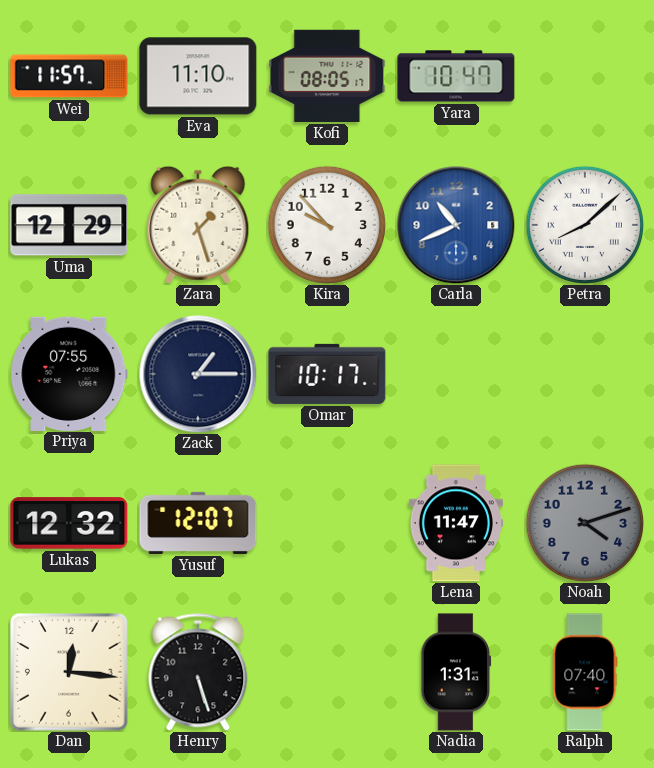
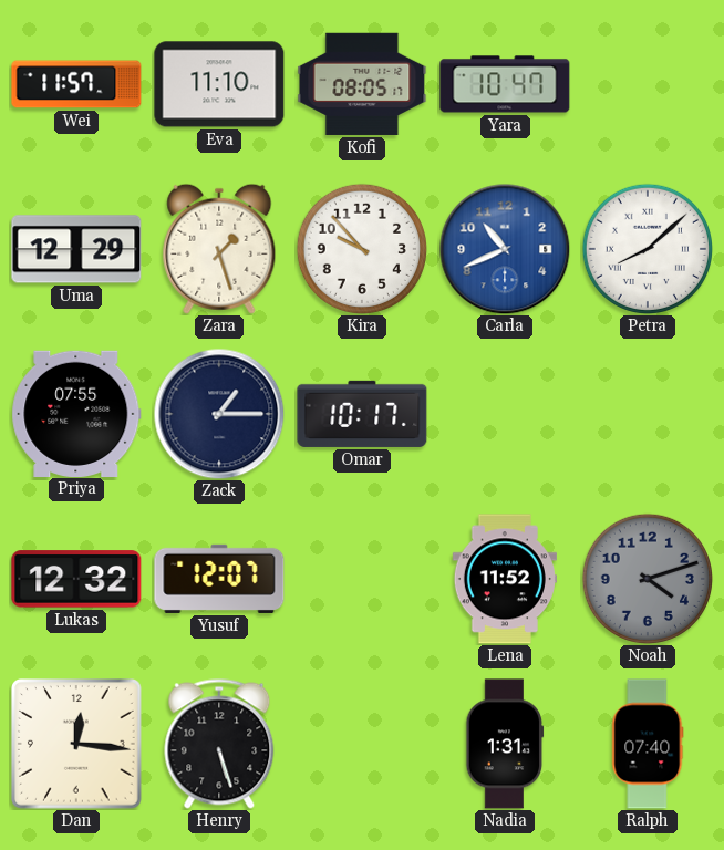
Lena: 11:47 -> 11:52
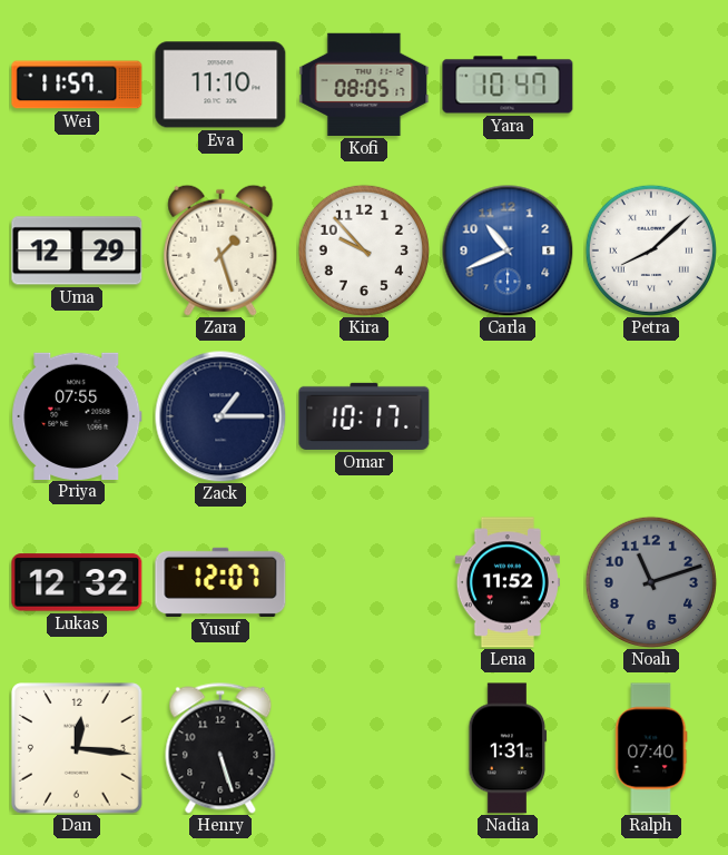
Noah: 4:12 -> 11:12
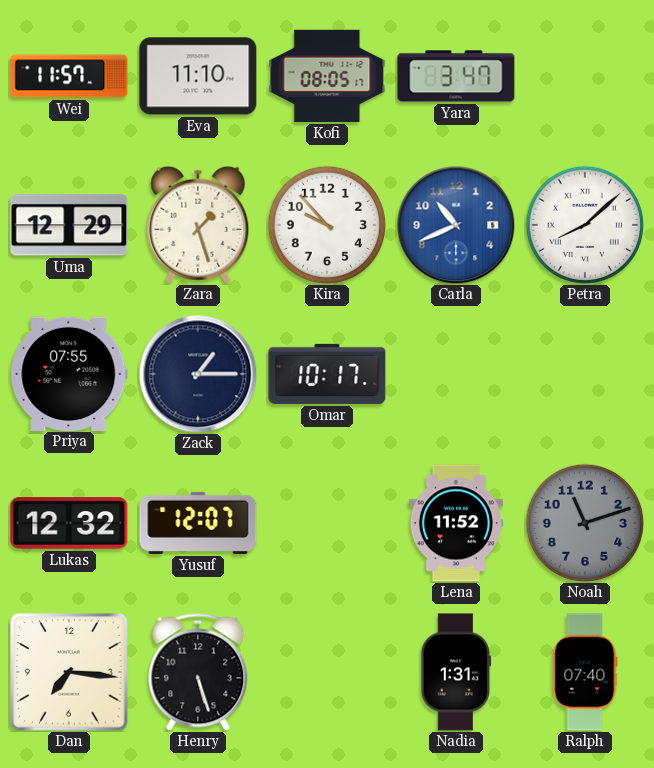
Yara: 10:47 -> 3:47
Dan: 12:16 -> 7:16
